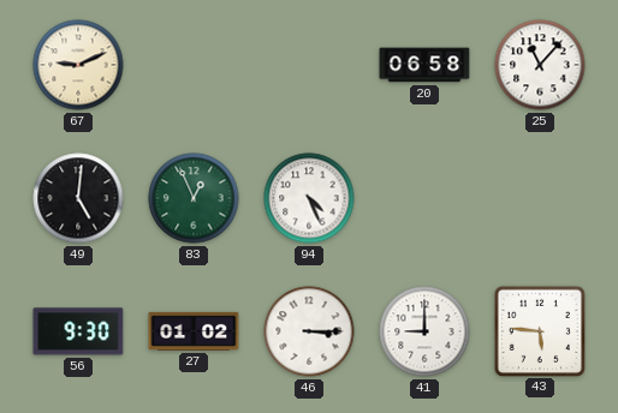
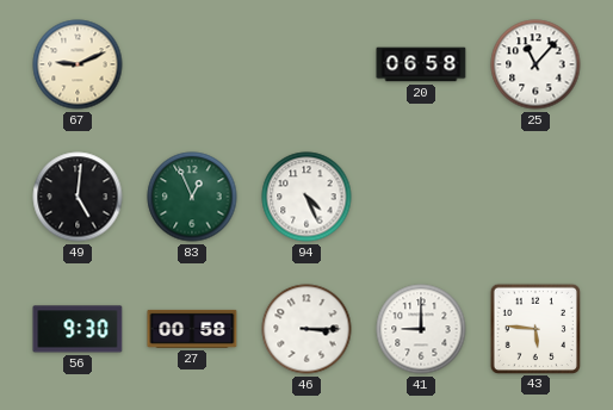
27: 01:02 -> 00:58
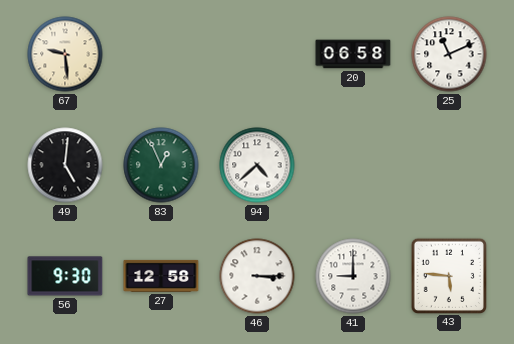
67: 9:11 -> 9:29
25: 11:07 -> 11:11
94: 4:26 -> 4:38
27: 00:58 -> 12:58
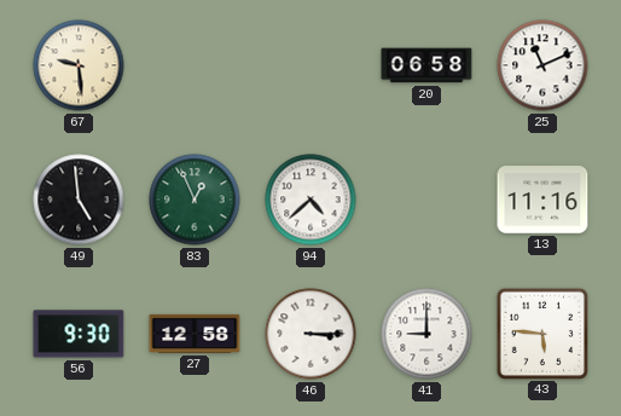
49: 5:01 -> 4:59
13: none -> 11:16
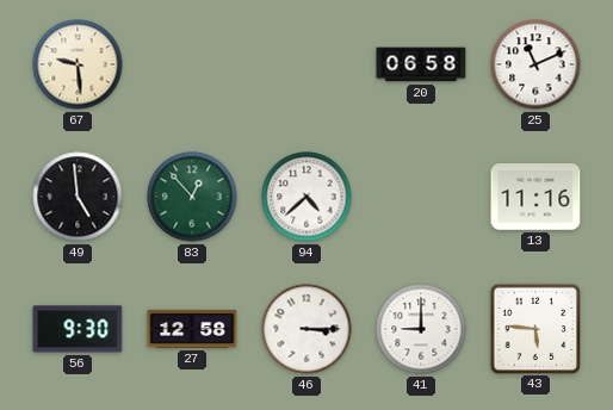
83: 12:56 -> 12:53
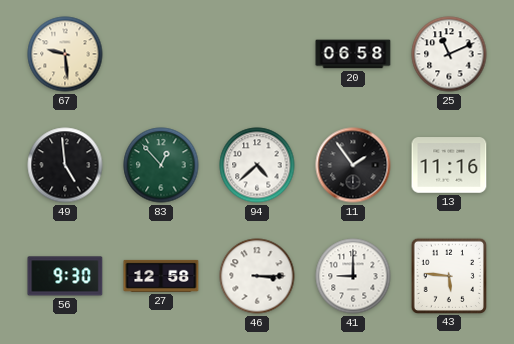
11: none -> 1:54
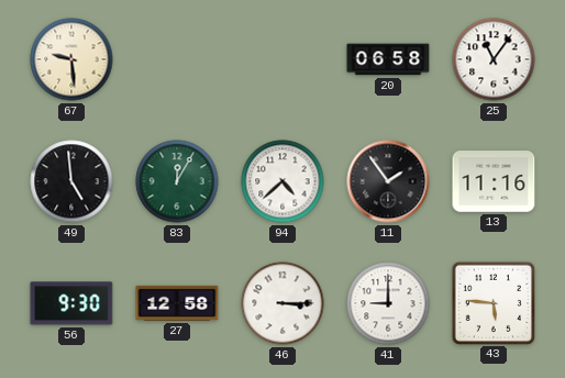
25: 11:11 -> 11:06
83: 12:53 -> 12:05
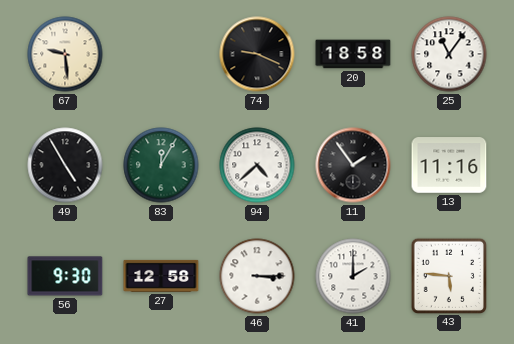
74: none -> 9:19
20: 06:58 -> 18:58
49: 4:59 -> 4:55
41: 9:00 -> 2:00
